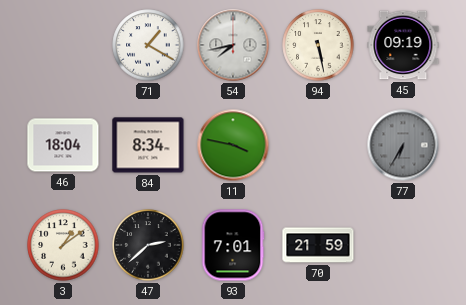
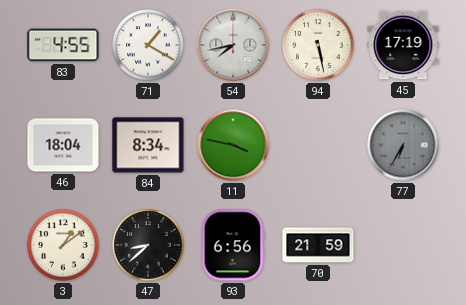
83: none -> 4:55
45: 09:19 -> 17:19
47: 2:38 -> 8:38
93: 7:01 -> 6:56
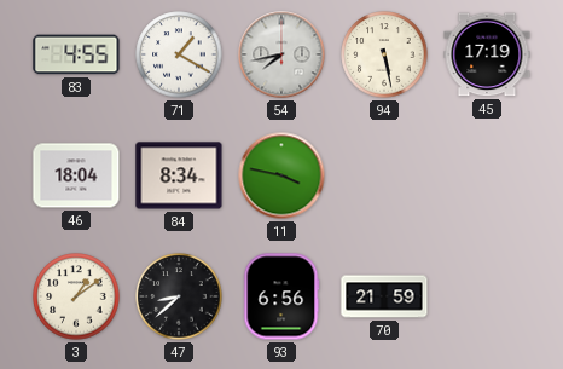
77: 6:35 -> none
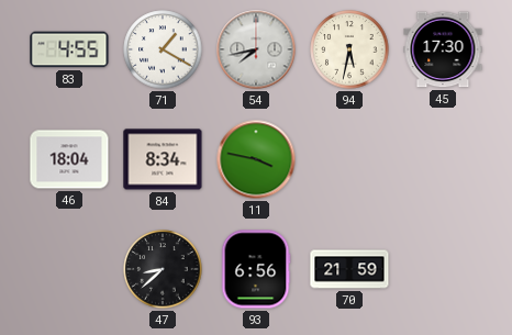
94: 5:28 -> 5:32
45: 17:19 -> 17:30
3: 1:09 -> none
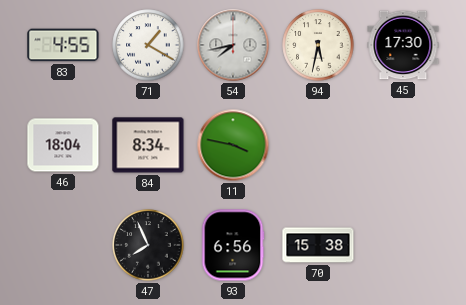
47: 8:38 -> 7:56
70: 21:59 -> 15:38
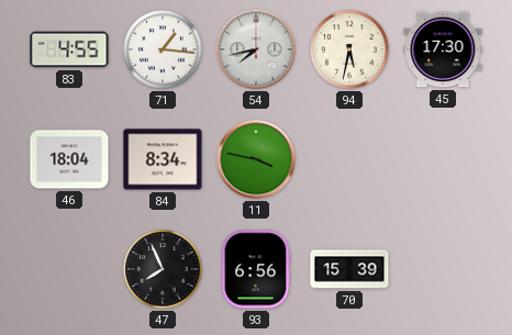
71: 1:20 -> 1:16
70: 15:38 -> 15:39
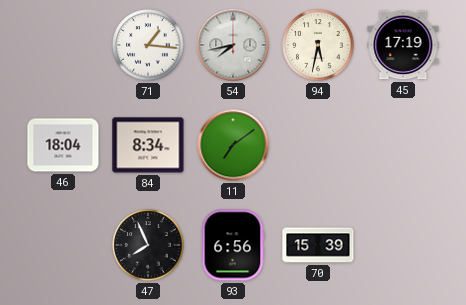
83: 4:55 -> none
45: 17:30 -> 17:19
11: 3:47 -> 7:09
